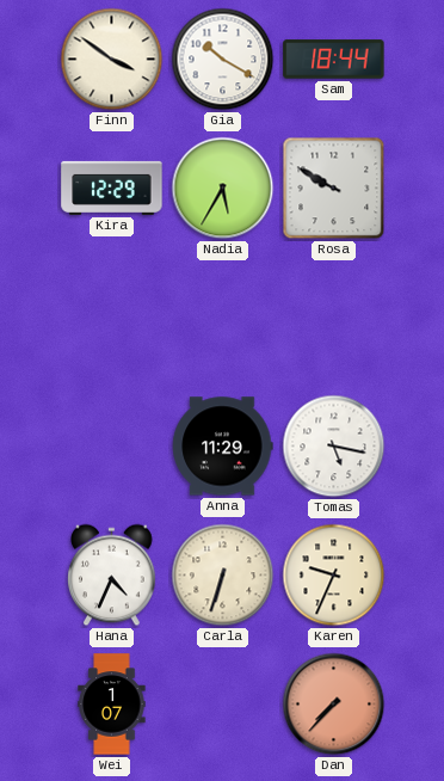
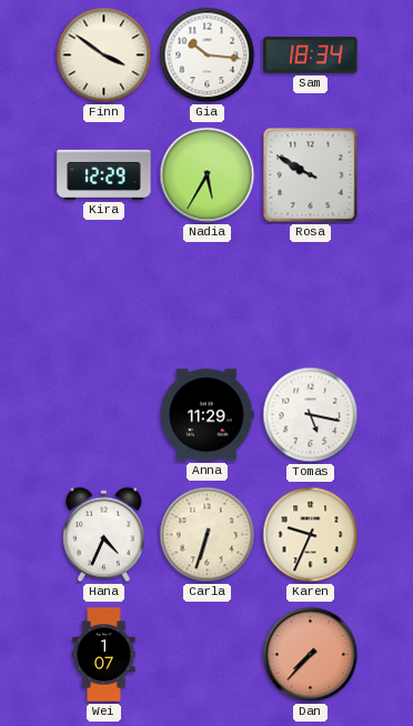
Gia: 10:20 -> 10:16
Sam: 18:44 -> 18:34
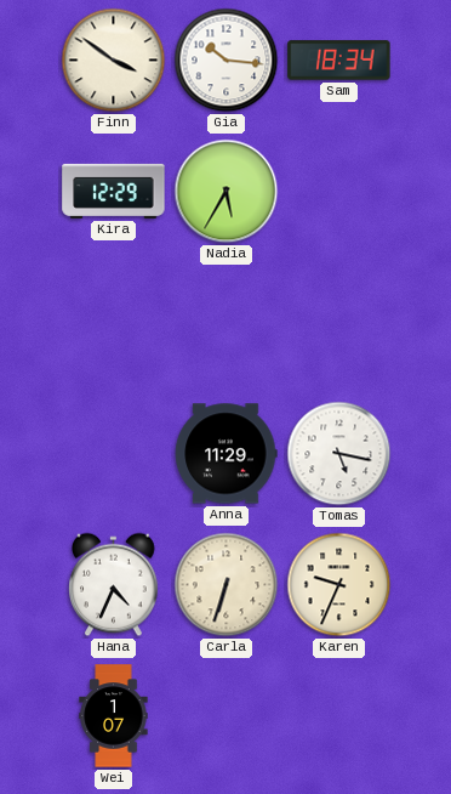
Rosa: 9:50 -> none
Dan: 7:37 -> none
